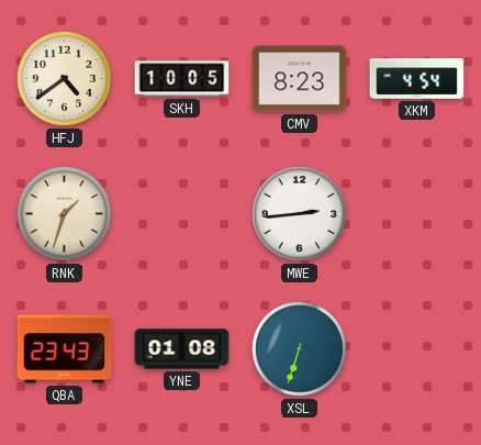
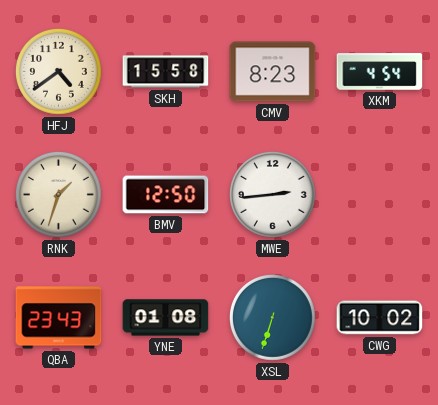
SKH: 10:05 -> 15:58
BMV: none -> 12:50
CWG: none -> 10:02
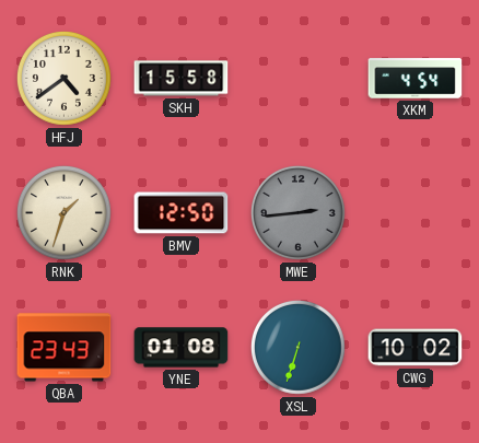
CMV: 8:23 -> none
MWE dial: white -> grey
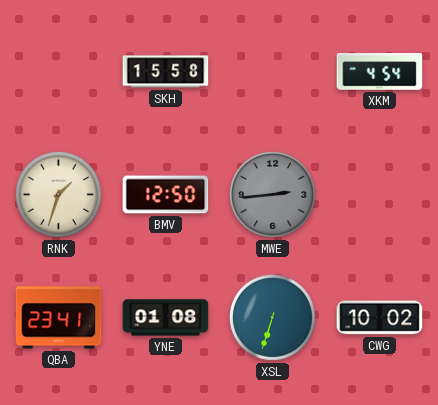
HFJ: 4:39 -> none
QBA: 23:43 -> 23:41
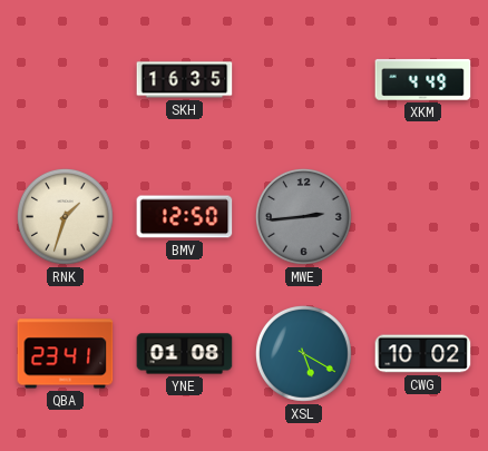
SKH: 15:58 -> 16:35
XKM: 4:54 -> 4:49
XSL: 6:33 -> 5:20
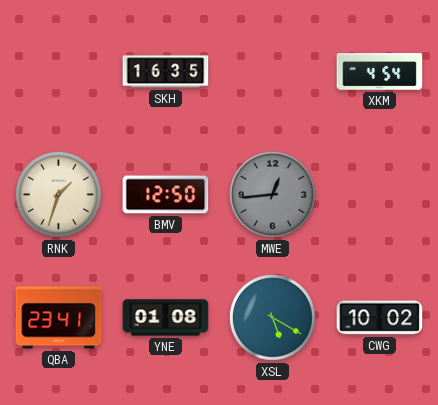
XKM: 4:49 -> 4:54
MWE: 2:44 -> 12:44
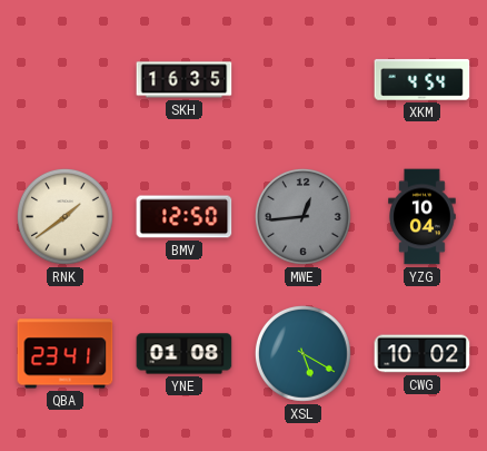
RNK: 1:33 -> 1:39
YZG: none -> 10:04
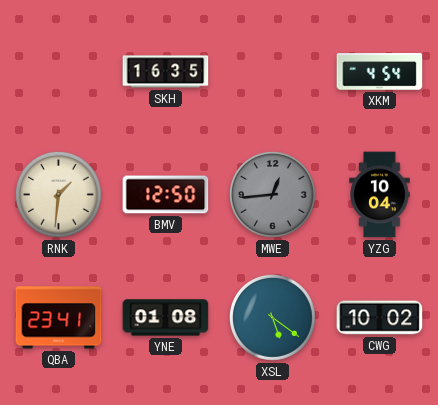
RNK: 1:39 -> 1:31
XSL: 5:20 -> 5:21
